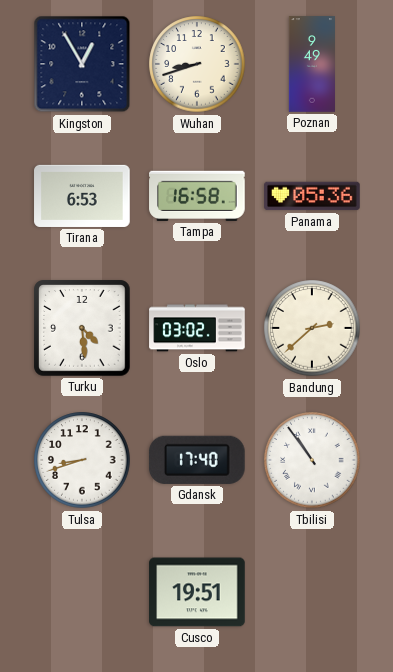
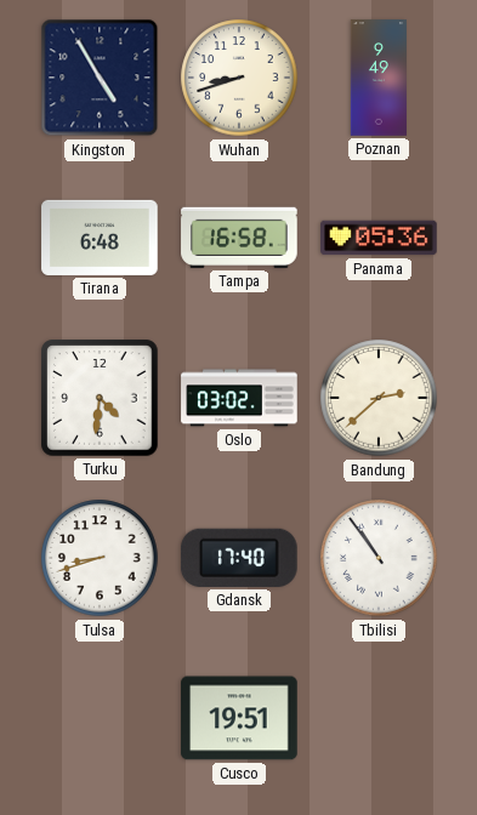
Kingston: 12:55 -> 4:55
Tirana: 6:53 -> 6:48
Turku: 4:29 -> 4:31
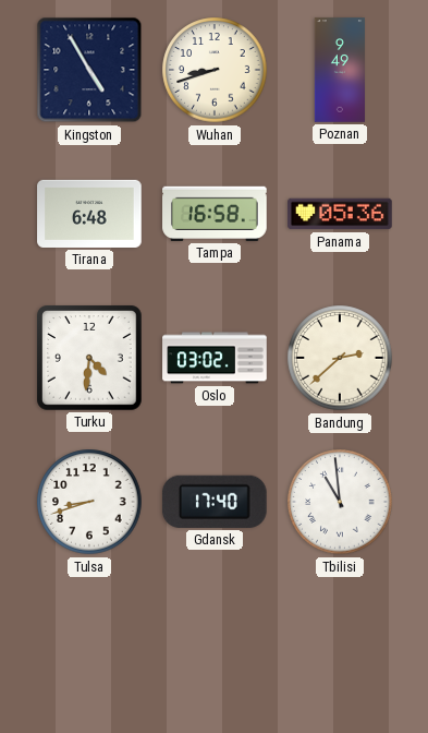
Tbilisi: 10:54 -> 10:59
Cusco: 19:51 -> none
